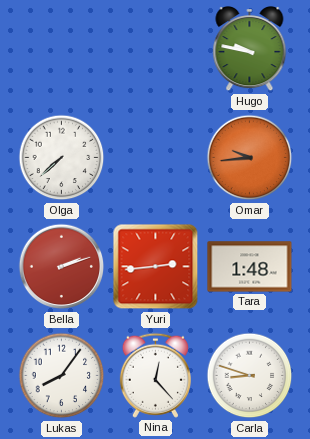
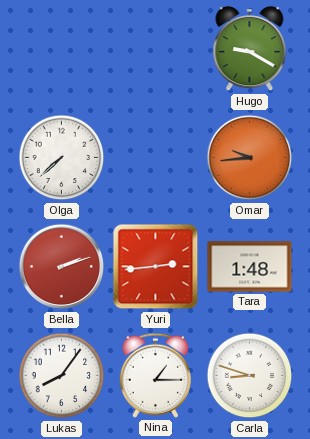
Hugo: 9:47 -> 9:20
Nina: 12:23 -> 1:15
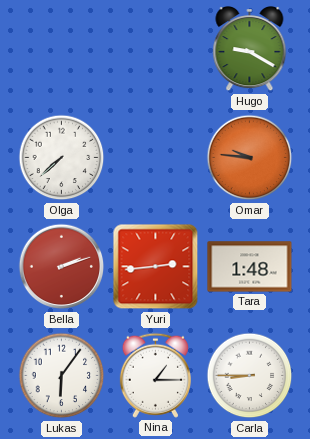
Omar: 9:44 -> 9:46
Lukas: 8:06 -> 6:06
Carla: 8:48 -> 8:45
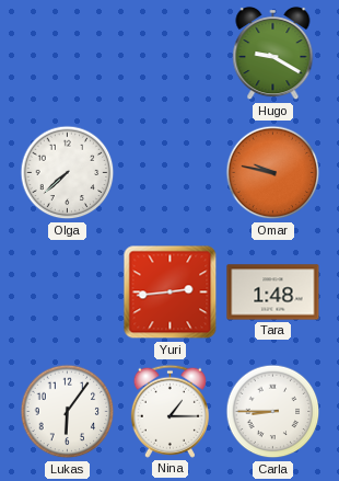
Omar: 9:46 -> 9:47
Bella: 2:12 -> none
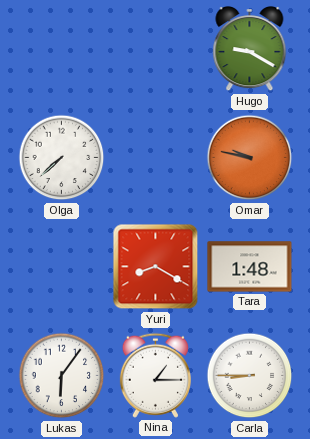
Yuri: 2:44 -> 8:20
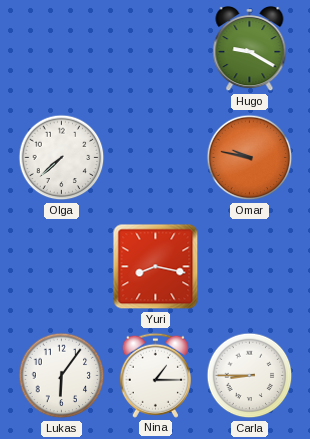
Yuri: 8:20 -> 8:17
Tara: 1:48 -> none
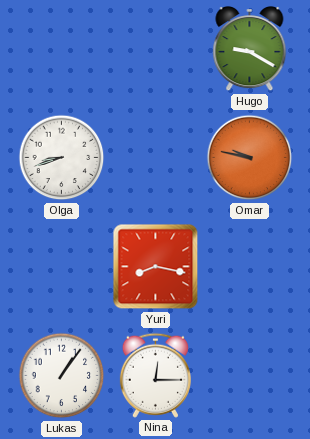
Olga: 7:38 -> 8:42
Lukas: 6:06 -> 1:06
Nina: 1:15 -> 12:15
Carla: 8:45 -> none
